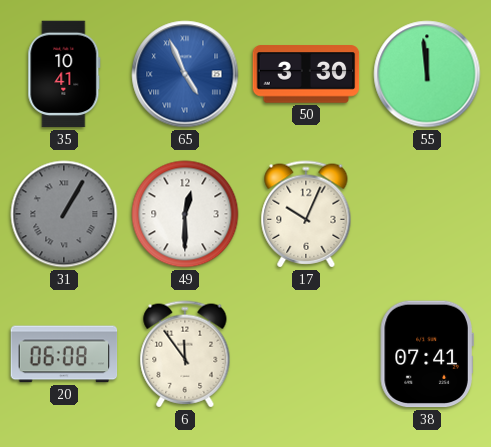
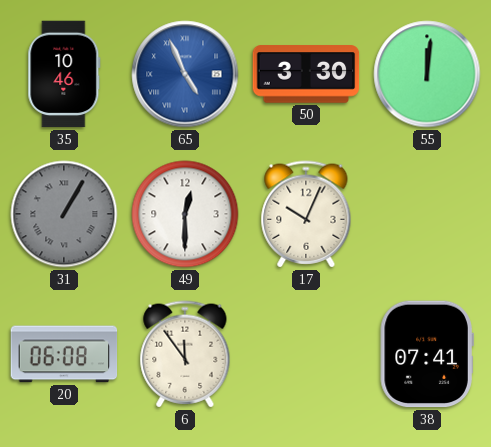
35: 10:41 -> 10:46
55: 11:59 -> 12:01
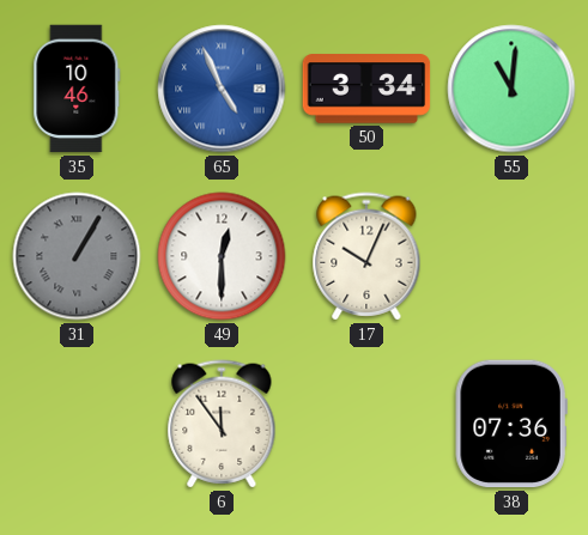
50: 3:30 -> 3:34
55: 12:01 -> 11:01
20: 06:08 -> none
38: 07:41 -> 07:36
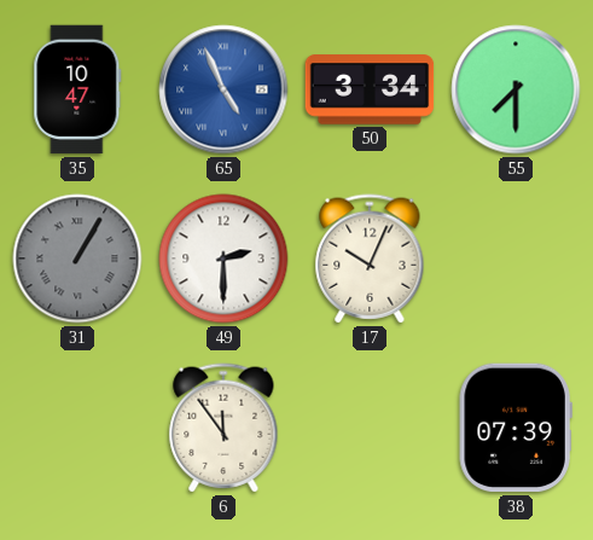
35: 10:46 -> 10:47
55: 11:01 -> 7:30
49: 12:30 -> 2:30
38: 07:36 -> 07:39
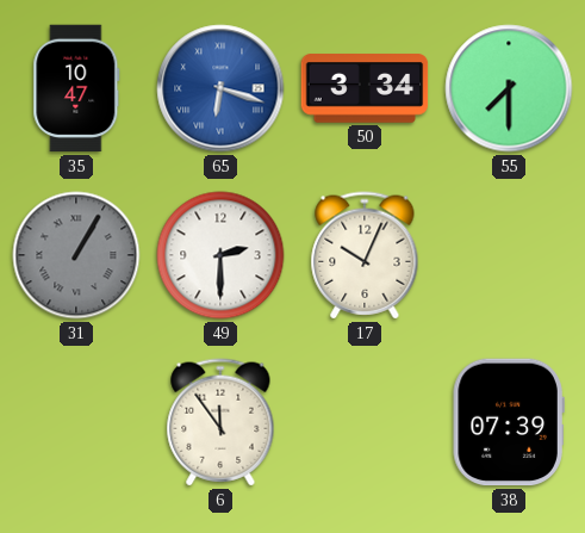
65: 4:56 -> 6:18
